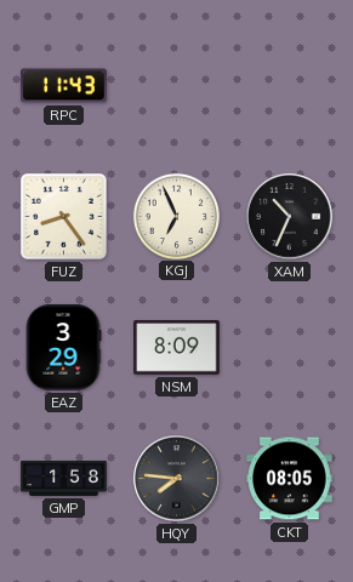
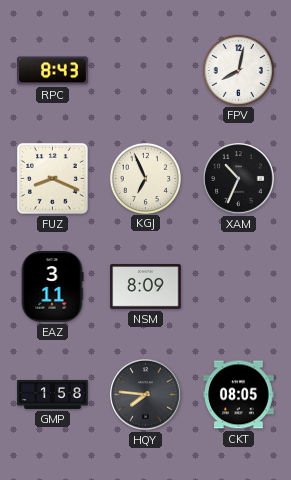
RPC: 11:43 -> 8:43
FPV: none -> 8:02
FUZ: 8:24 -> 8:19
EAZ: 3:29 -> 3:11
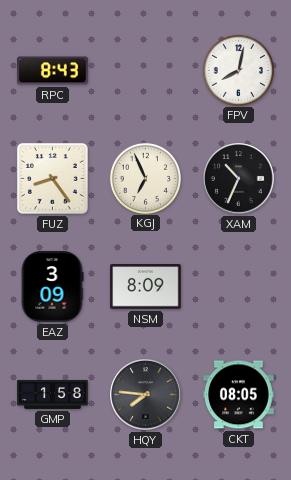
FUZ: 8:19 -> 8:24
EAZ: 3:11 -> 3:09
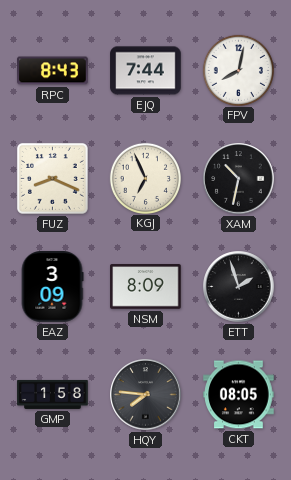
EJQ: none -> 7:44
FUZ: 8:24 -> 8:19
XAM: 10:34 -> 10:32
ETT: none -> 1:57
